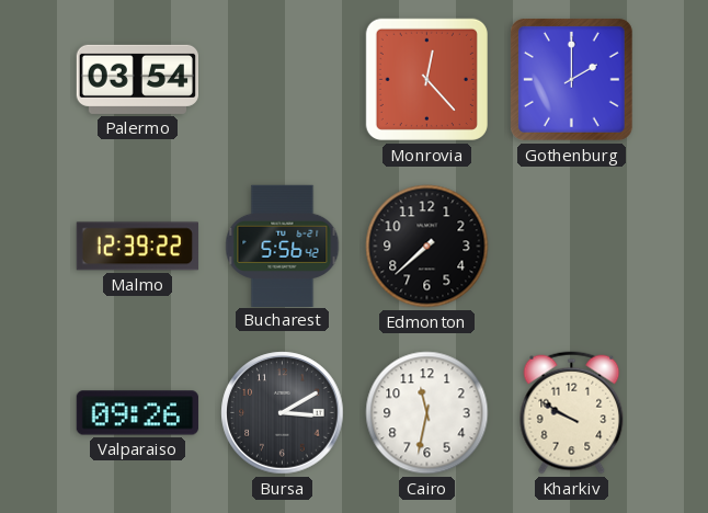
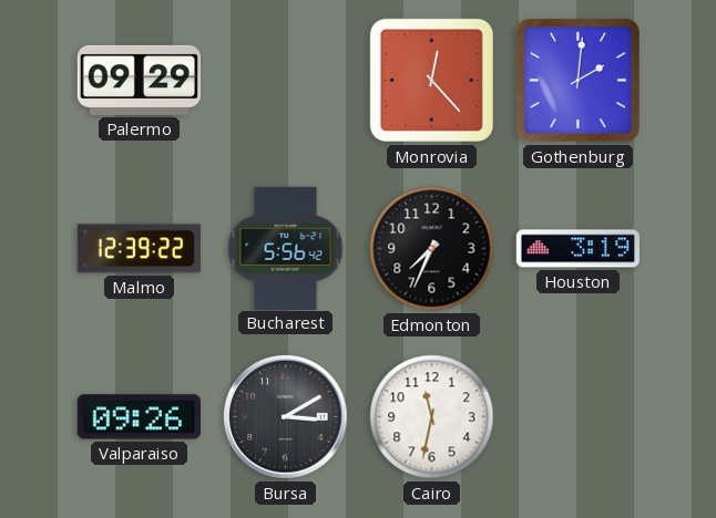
Palermo: 03:54 -> 09:29
Gothenburg: 2:00 -> 2:01
Edmonton: 7:38 -> 7:34
Houston: none -> 3:19
Kharkiv: 9:50 -> none
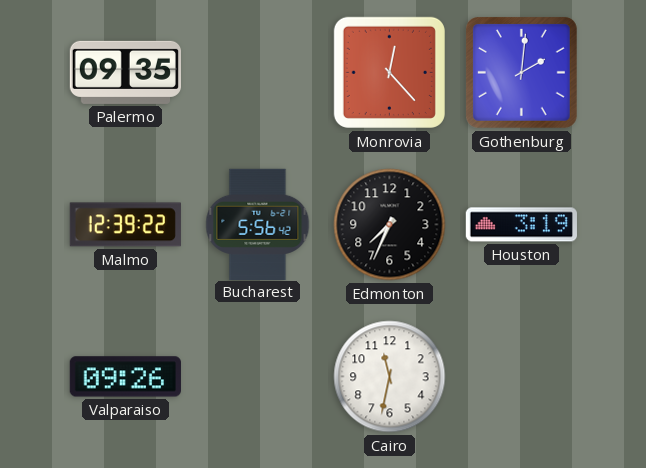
Palermo: 09:29 -> 09:35
Bursa: 3:10 -> none
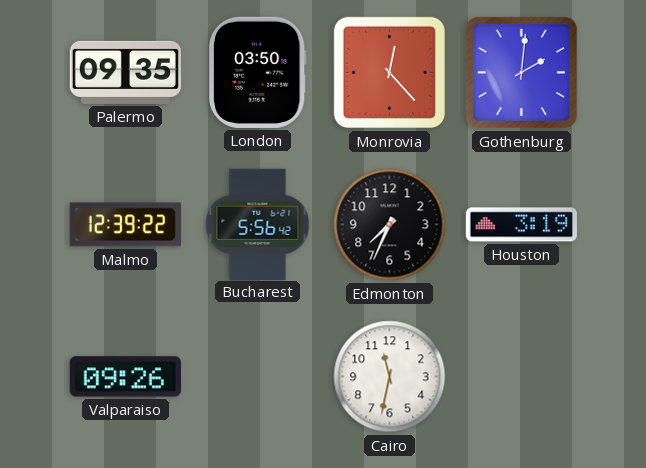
London: none -> 03:50
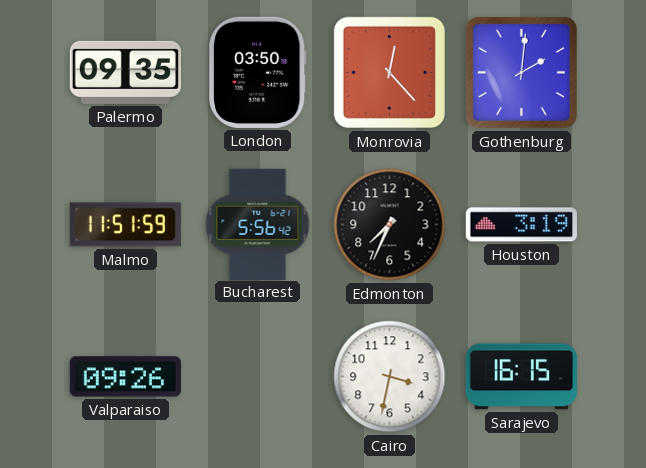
Malmo: 12:39 -> 11:51
Cairo: 11:32 -> 3:32
Sarajevo: none -> 16:15
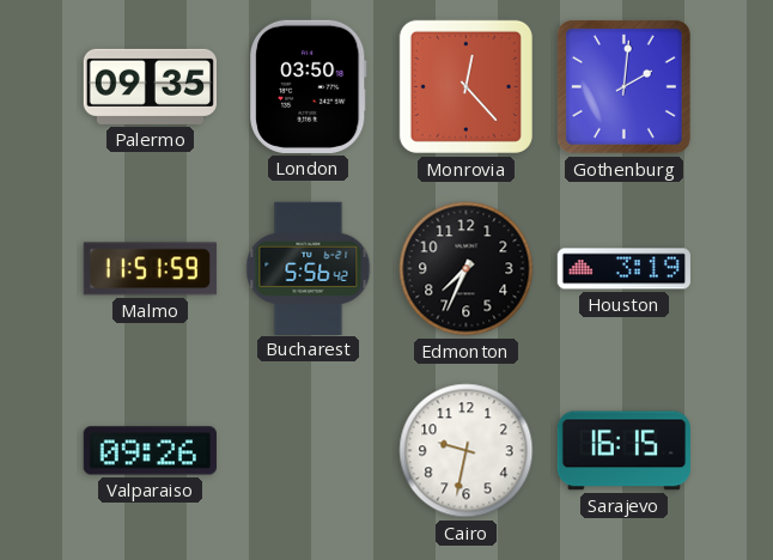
Cairo: 3:32 -> 9:32
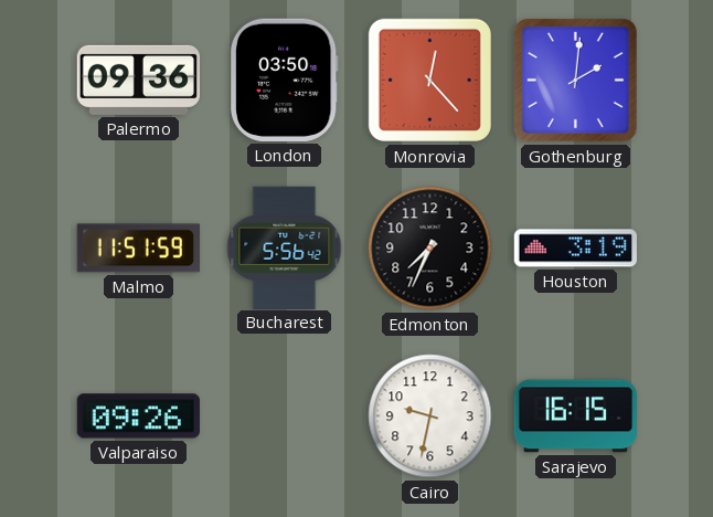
Palermo: 09:35 -> 09:36
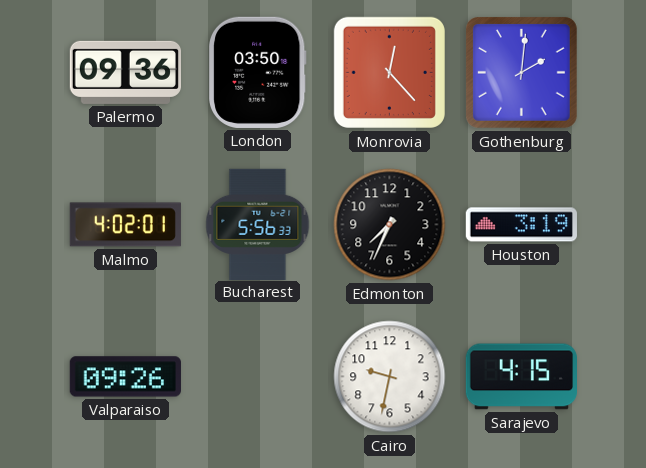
Malmo: 11:51 -> 4:02
Bucharest: 5:56:42 -> 5:56:33
Sarajevo: 16:15 -> 4:15
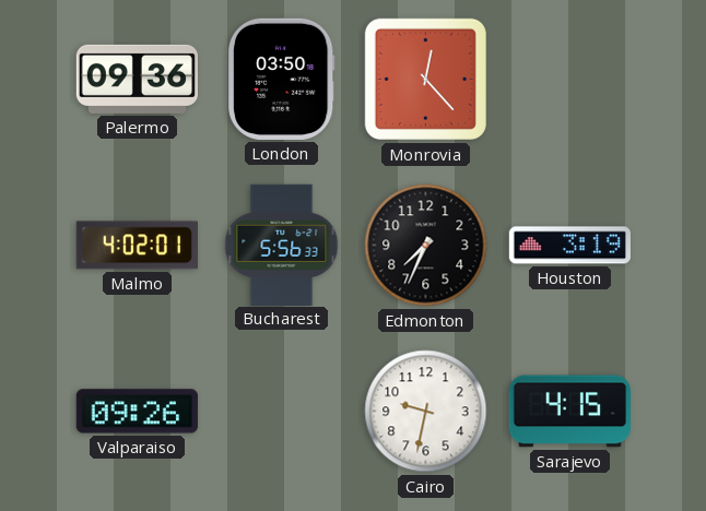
Gothenburg: 2:01 -> none
